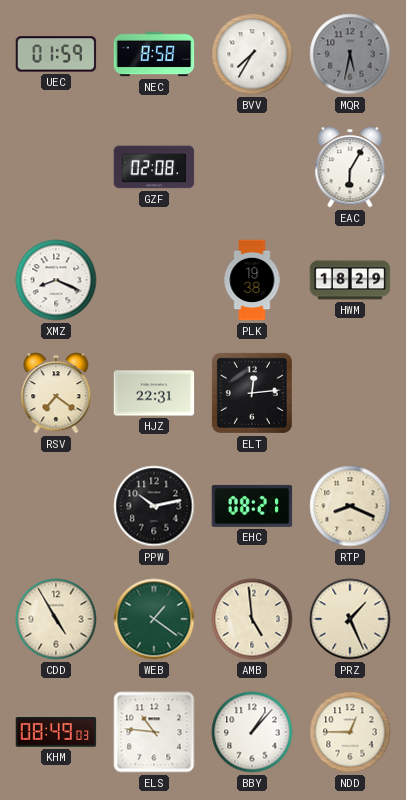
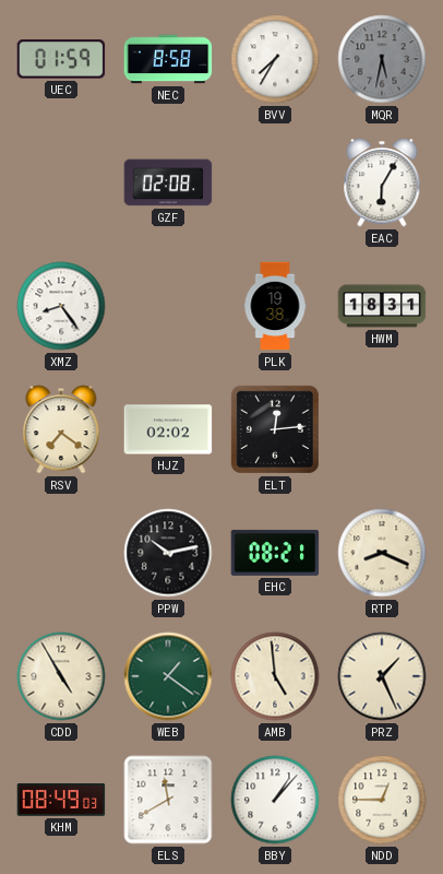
XMZ: 8:19 -> 8:24
HWM: 18:29 -> 18:31
HJZ: 22:31 -> 02:02
ELS: 10:46 -> 11:40
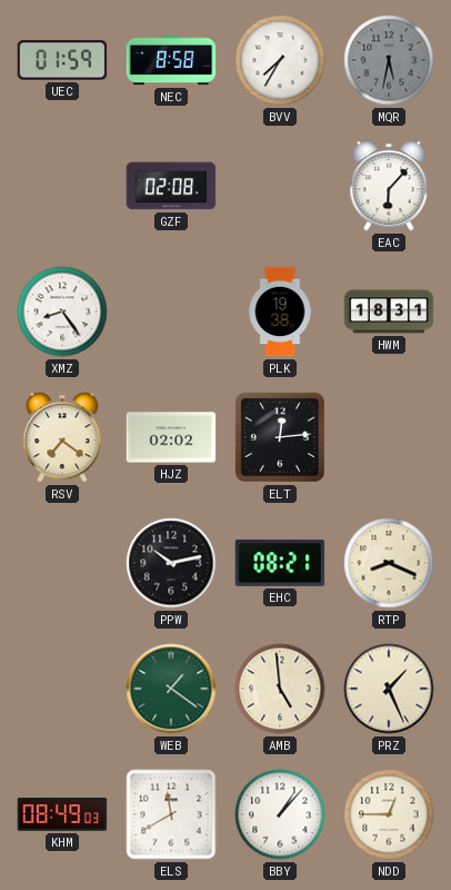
EAC: 6:05 -> 6:07
CDD: 4:55 -> none
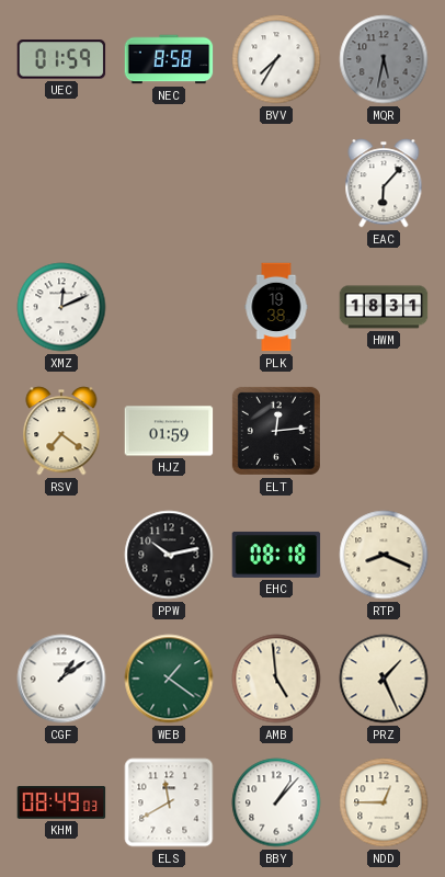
GZF: 02:08 -> none
XMZ: 8:24 -> 12:11
HJZ: 02:02 -> 01:59
EHC: 08:21 -> 08:18
CGF: none -> 1:09
